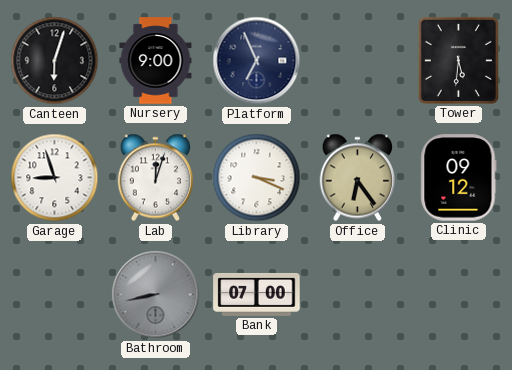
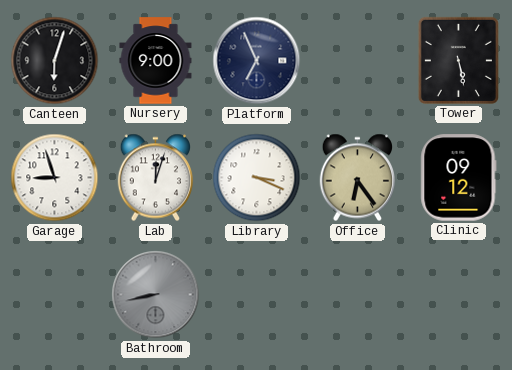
Tower: 5:31 -> 5:28
Bank: 07:00 -> none
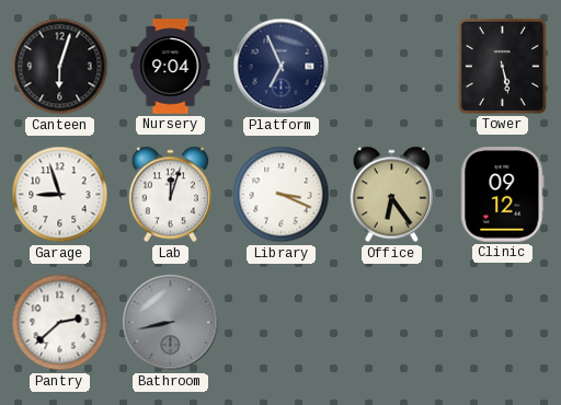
Nursery: 9:00 -> 9:04
Pantry: none -> 2:38
